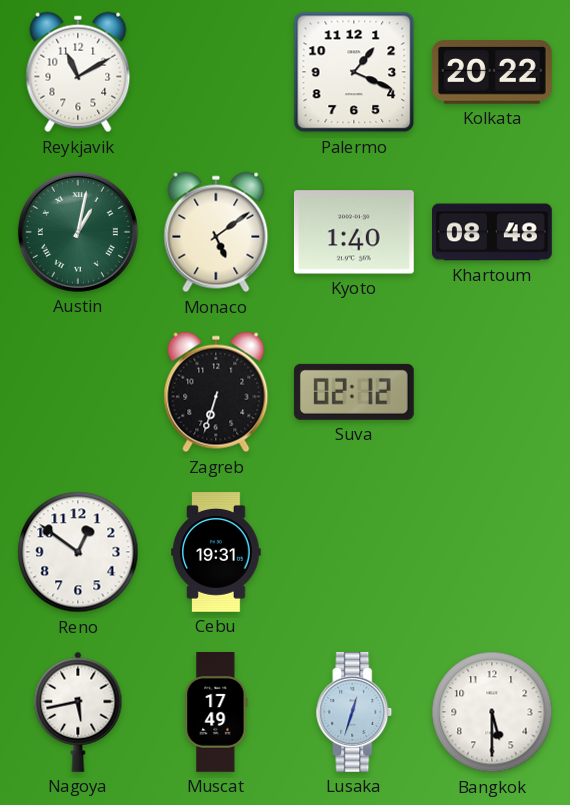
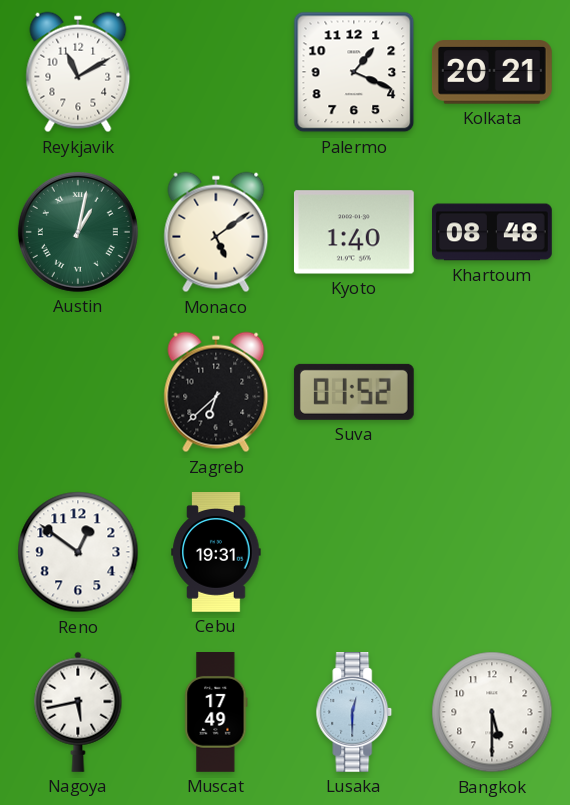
Kolkata: 20:22 -> 20:21
Zagreb: 6:33 -> 6:38
Suva: 02:12 -> 01:52
Lusaka: 12:33 -> 12:30
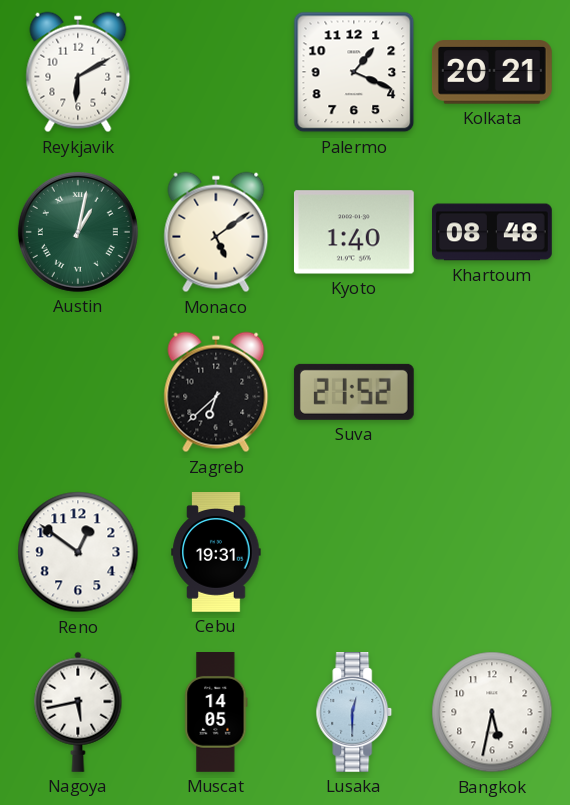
Reykjavik: 11:10 -> 6:10
Suva: 01:52 -> 21:52
Muscat: 17:49 -> 14:05
Bangkok: 5:30 -> 5:32
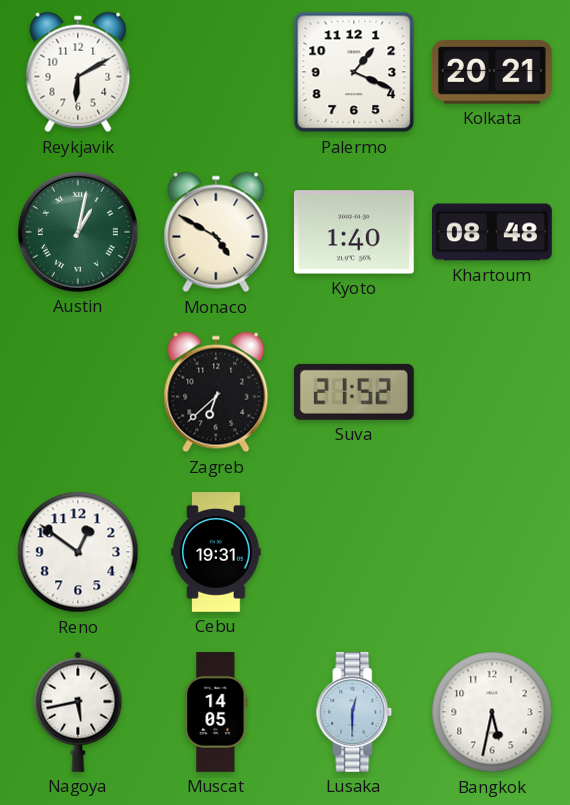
Monaco: 5:09 -> 4:50
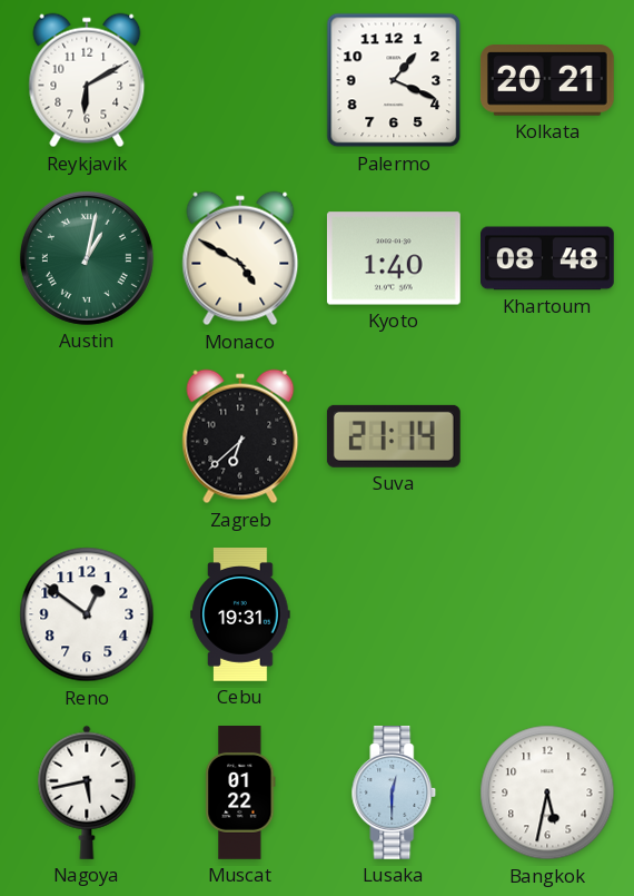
Suva: 21:52 -> 21:14
Muscat: 14:05 -> 01:22
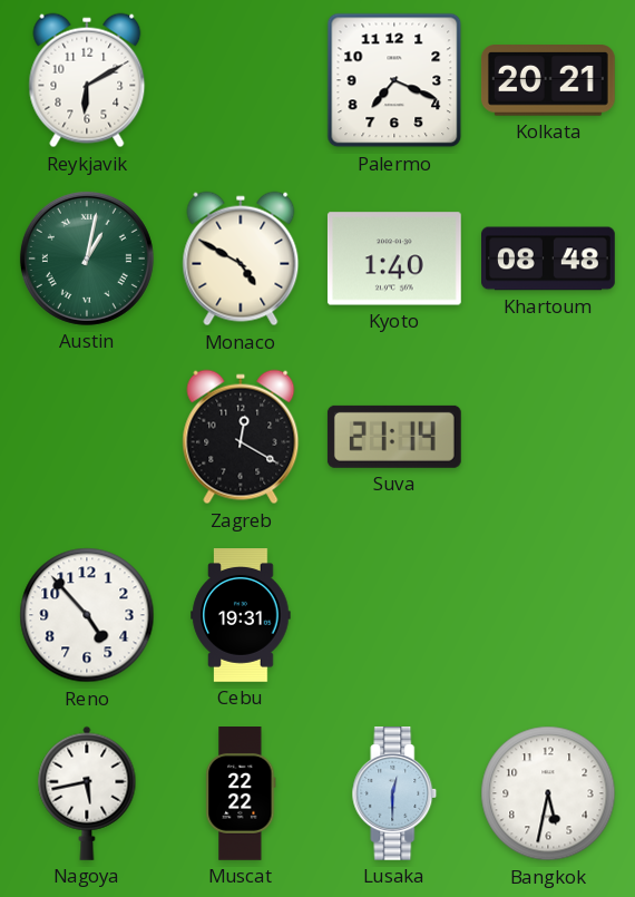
Palermo: 1:19 -> 7:19
Zagreb: 6:38 -> 12:20
Reno: 12:51 -> 4:53
Muscat: 01:22 -> 22:22
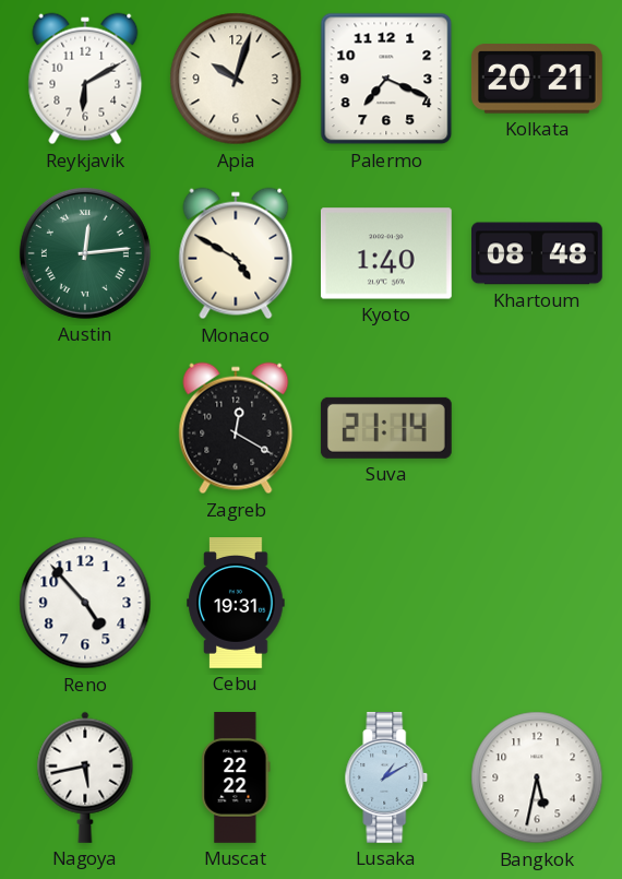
Apia: none -> 10:03
Austin: 1:02 -> 12:14
Lusaka: 12:30 -> 1:10
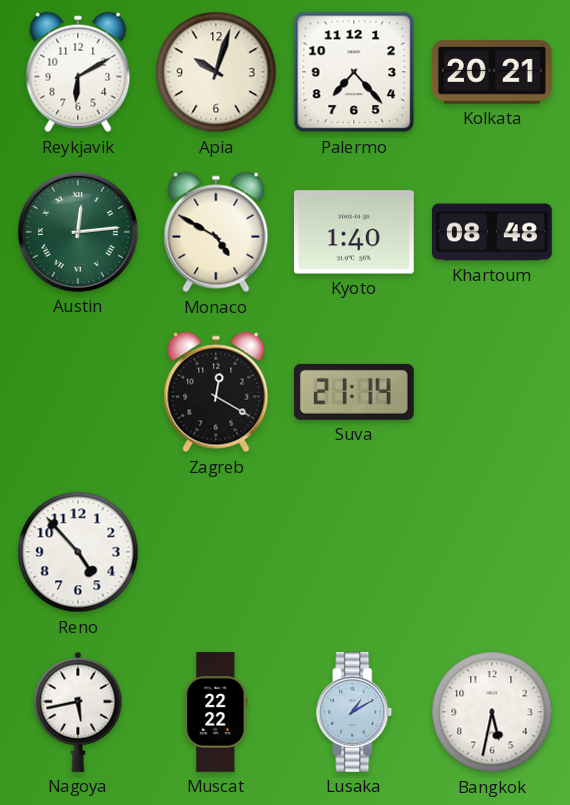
Palermo: 7:19 -> 7:23
Cebu: 19:31 -> none
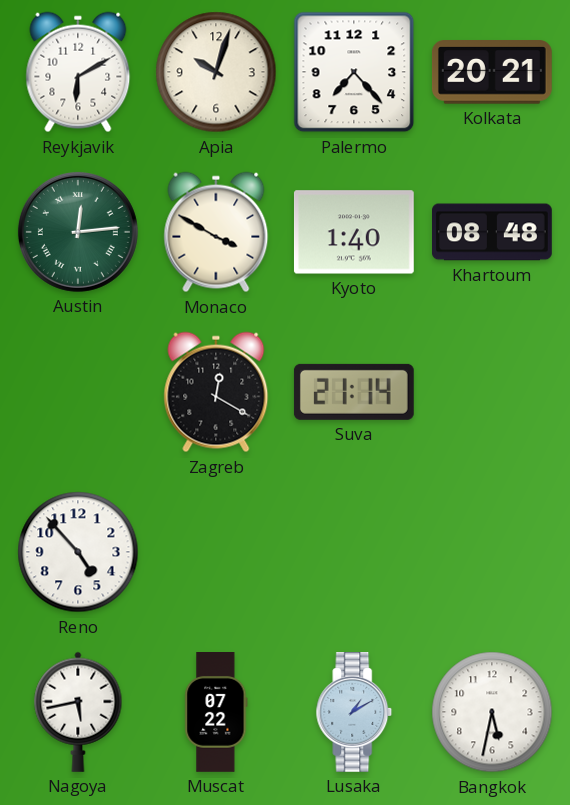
Monaco: 4:50 -> 3:50
Muscat: 22:22 -> 07:22
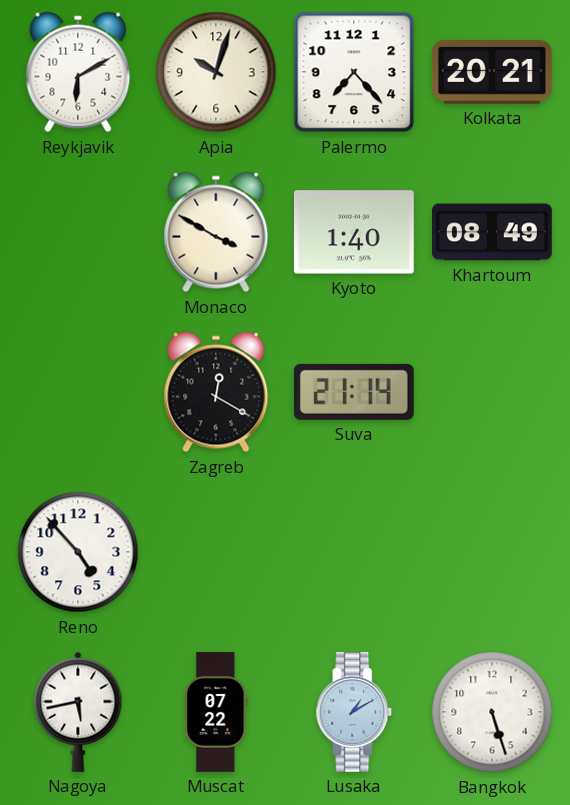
Austin: 12:14 -> none
Khartoum: 08:48 -> 08:49
Bangkok: 5:32 -> 5:27
